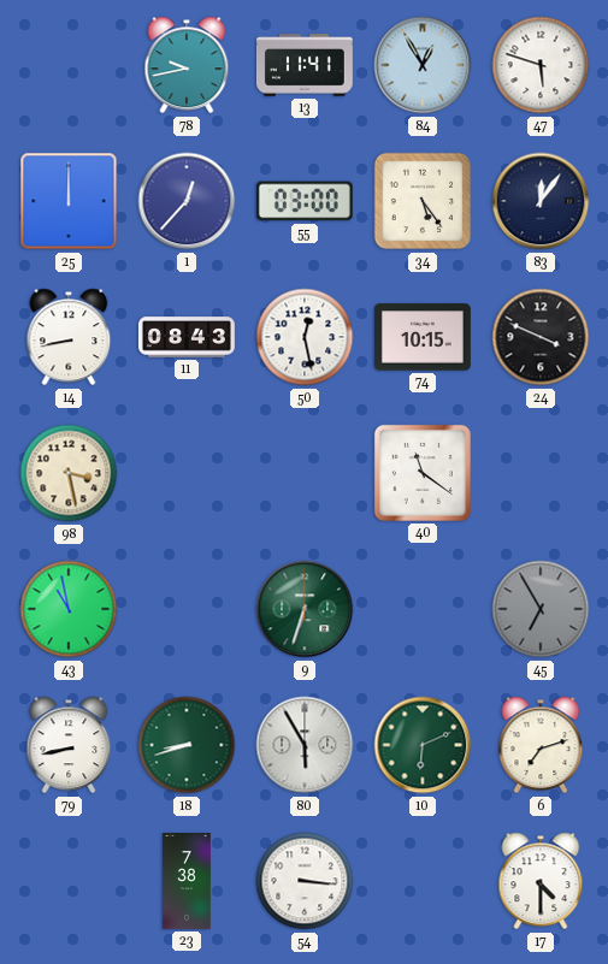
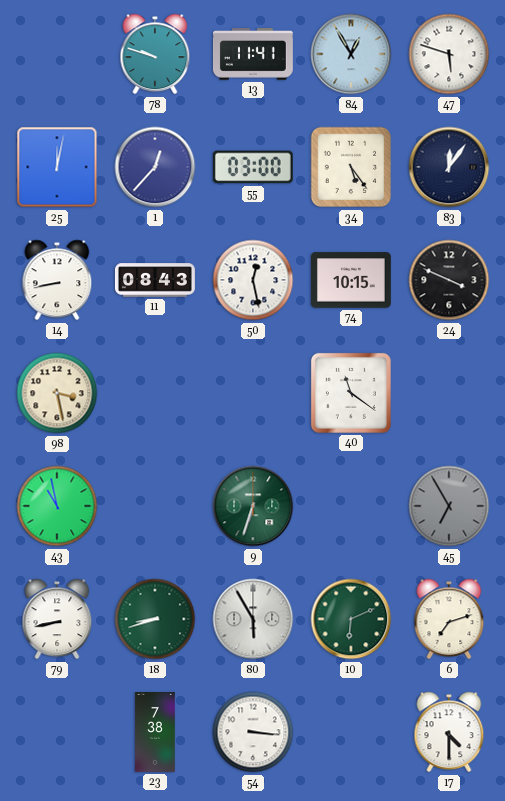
78: 9:43 -> 9:48
25: 12:00 -> 12:02
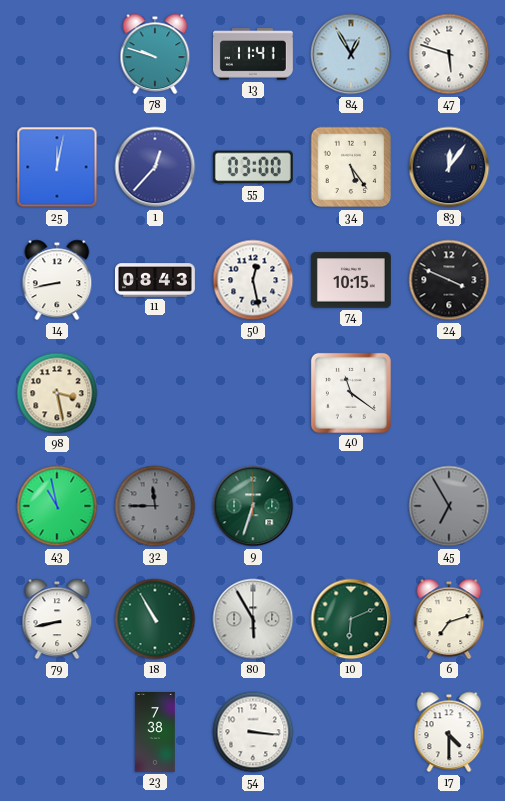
32: none -> 11:45
18: 8:42 -> 10:55
